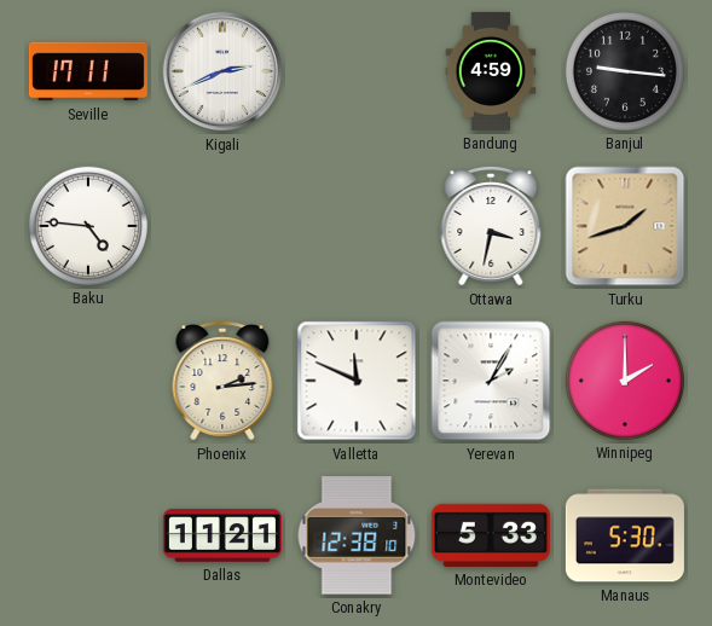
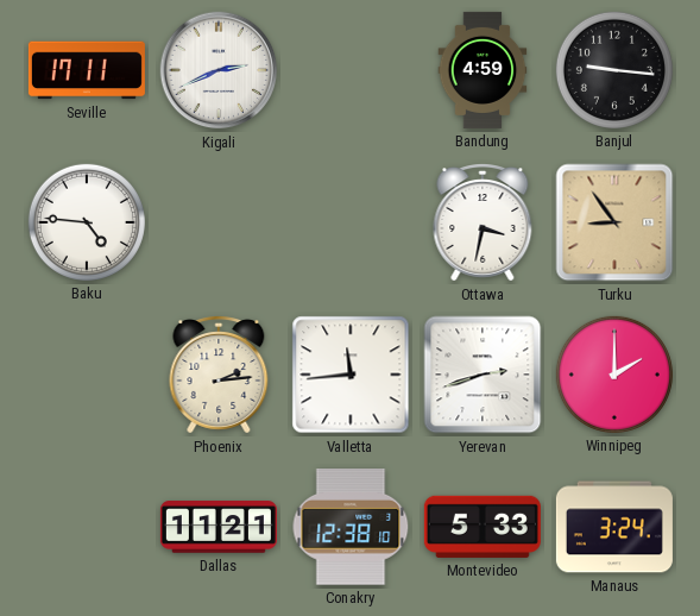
Turku: 1:42 -> 8:54
Valletta: 11:49 -> 11:44
Yerevan: 2:05 -> 2:42
Manaus: 5:30 -> 3:24
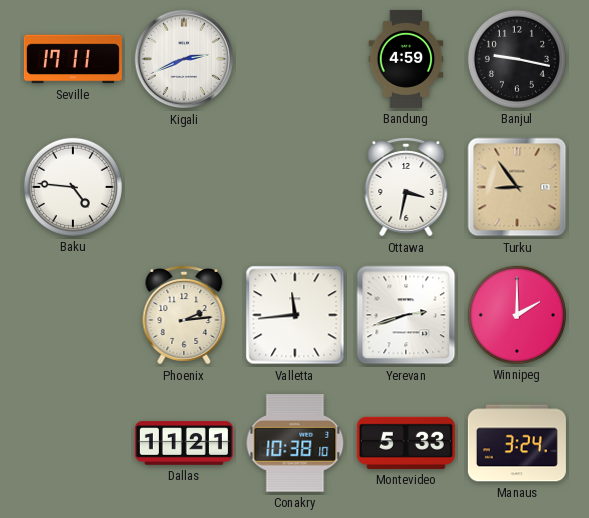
Banjul: 9:16 -> 9:17
Conakry: 12:38 -> 10:38
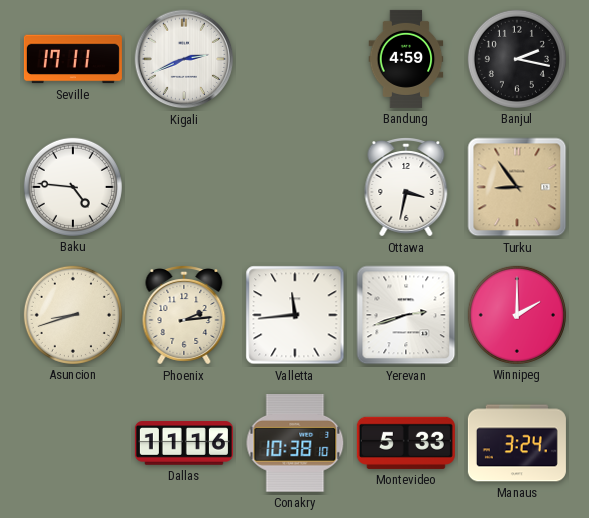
Banjul: 9:17 -> 2:17
Asuncion: none -> 8:42
Dallas: 11:21 -> 11:16
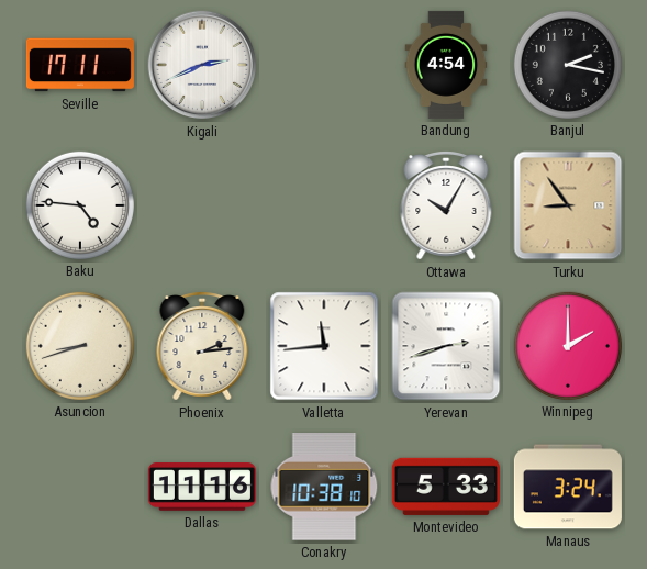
Bandung: 4:59 -> 4:54
Ottawa: 3:32 -> 10:05
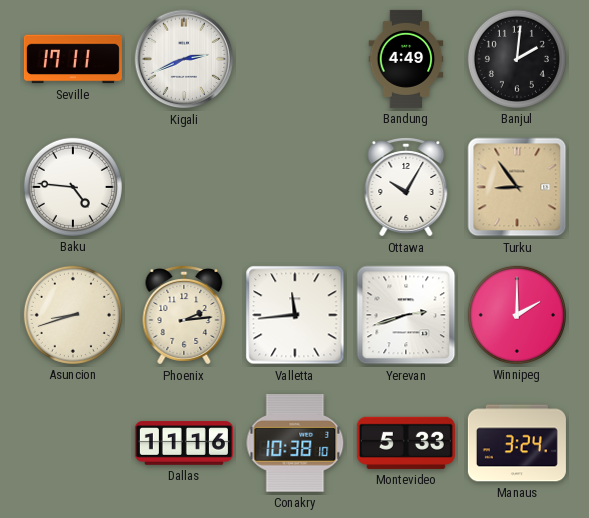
Bandung: 4:54 -> 4:49
Banjul: 2:17 -> 2:01
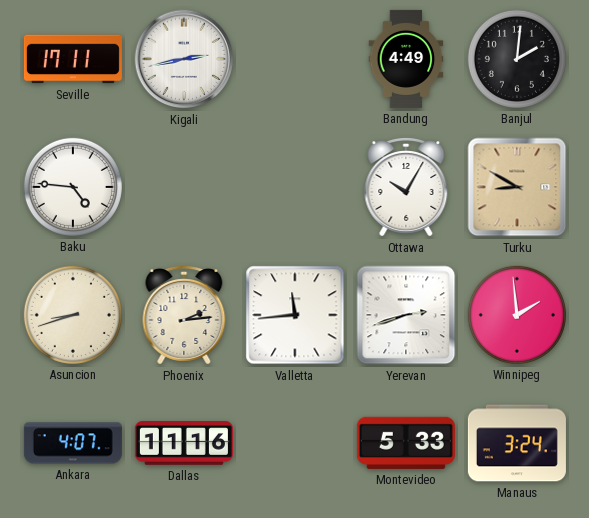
Kigali: 2:41 -> 2:43
Turku: 8:54 -> 8:50
Winnipeg: 2:00 -> 1:59
Ankara: none -> 4:07
Conakry: 10:38 -> none
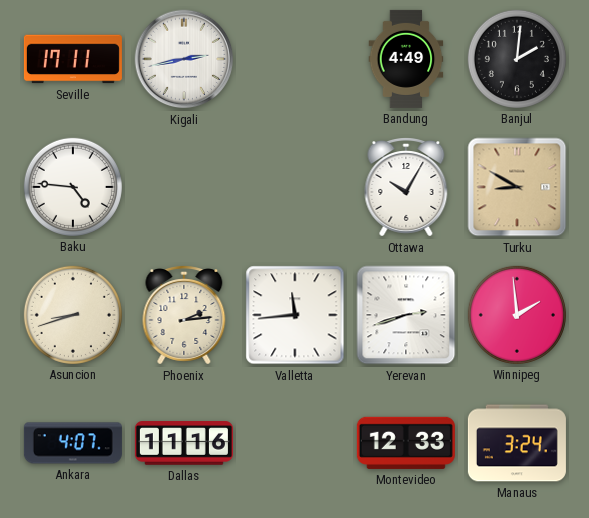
Montevideo: 5:33 -> 12:33
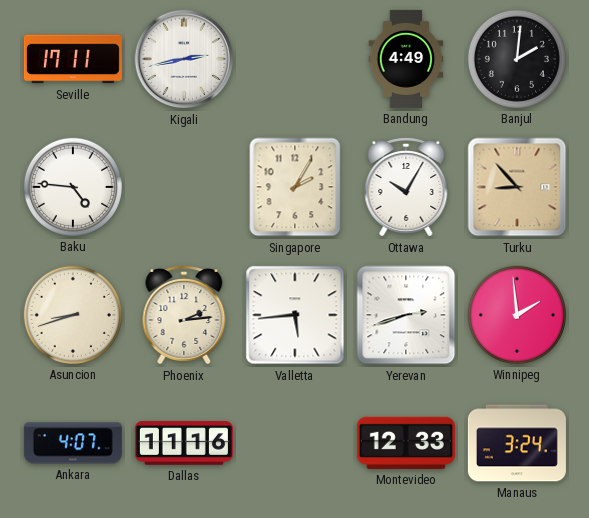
Singapore: none -> 2:05
Turku: 8:50 -> 8:53
Valletta: 11:44 -> 5:44
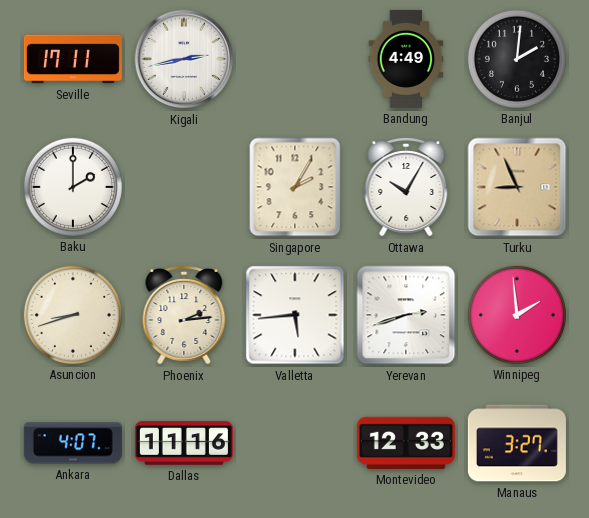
Baku: 4:46 -> 2:00
Turku: 8:53 -> 8:56
Manaus: 3:24 -> 3:27
